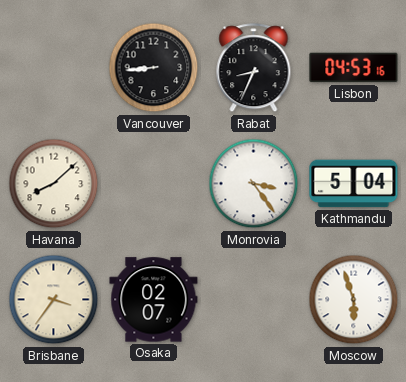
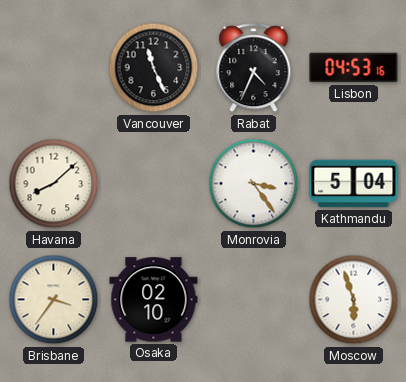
Vancouver: 8:44 -> 11:26
Rabat: 8:34 -> 4:34
Osaka: 02:07 -> 02:10
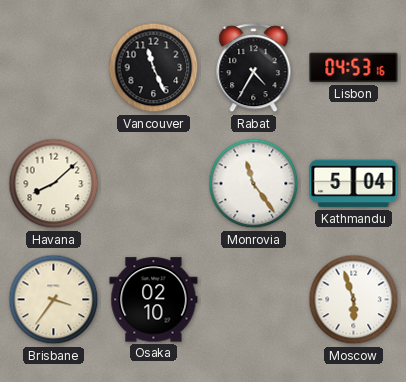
Rabat: 4:34 -> 4:35
Monrovia: 3:24 -> 11:24
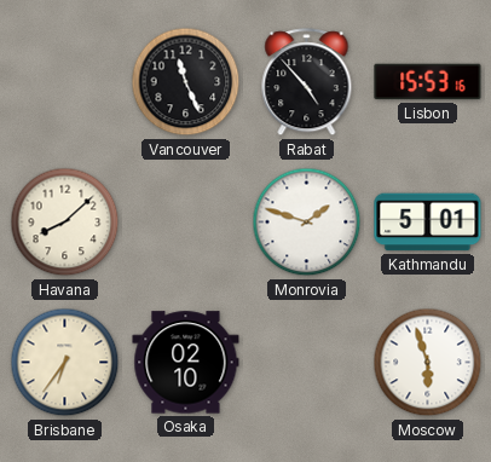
Rabat: 4:35 -> 4:53
Lisbon: 04:53 -> 15:53
Monrovia: 11:24 -> 1:48
Kathmandu: 5:04 -> 5:01
Brisbane: 3:36 -> 6:36
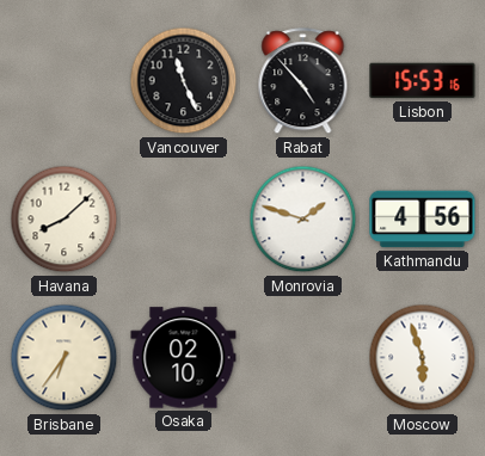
Kathmandu: 5:01 -> 4:56
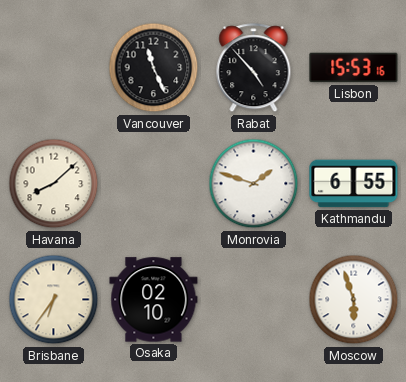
Kathmandu: 4:56 -> 6:55
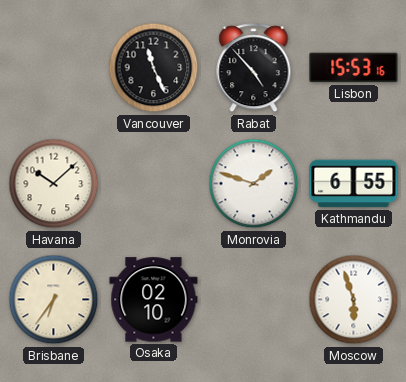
Havana: 8:08 -> 10:08
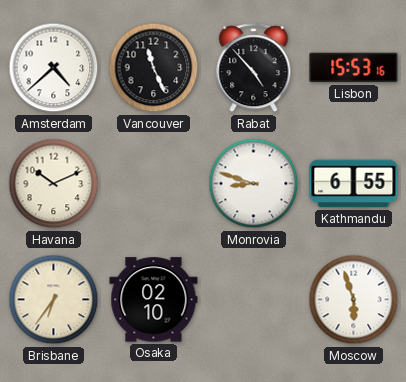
Amsterdam: none -> 4:38
Havana: 10:08 -> 10:11
Monrovia: 1:48 -> 8:48
